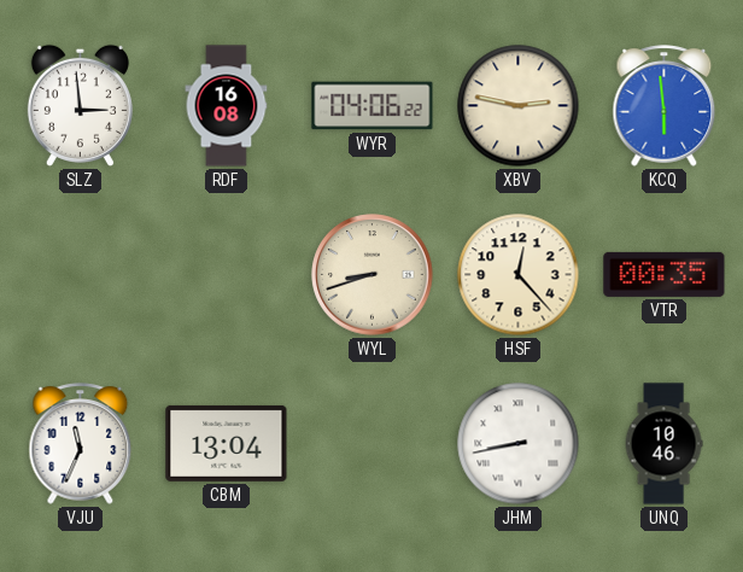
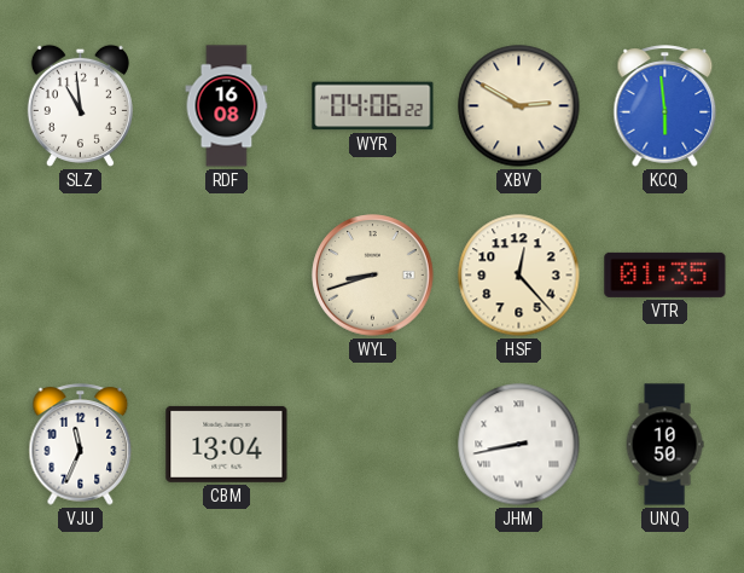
SLZ: 2:59 -> 10:59
XBV: 2:47 -> 2:50
VTR: 00:35 -> 01:35
UNQ: 10:46 -> 10:50
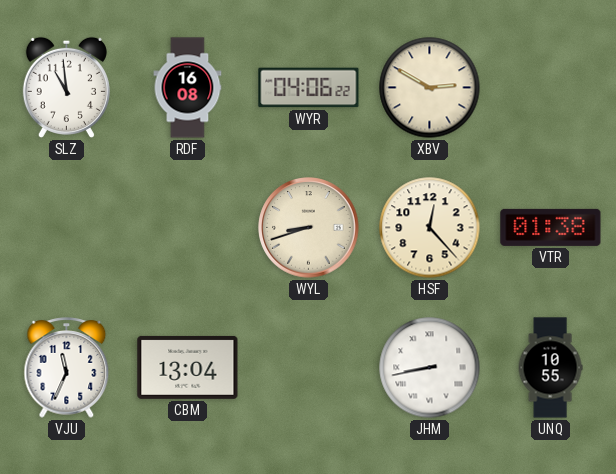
KCQ: 5:59 -> none
VTR: 01:35 -> 01:38
UNQ: 10:50 -> 10:55
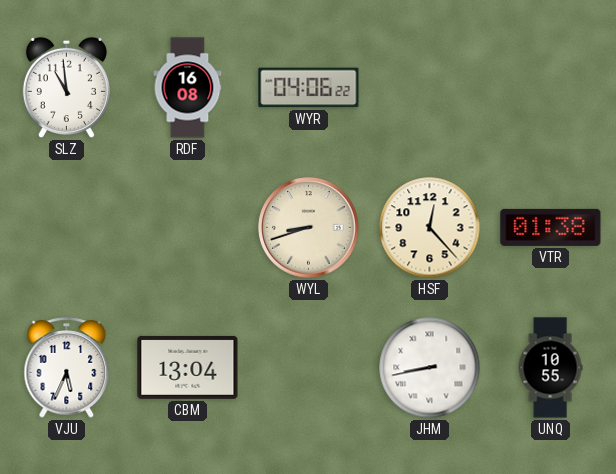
XBV: 2:50 -> none
VJU: 11:34 -> 5:34
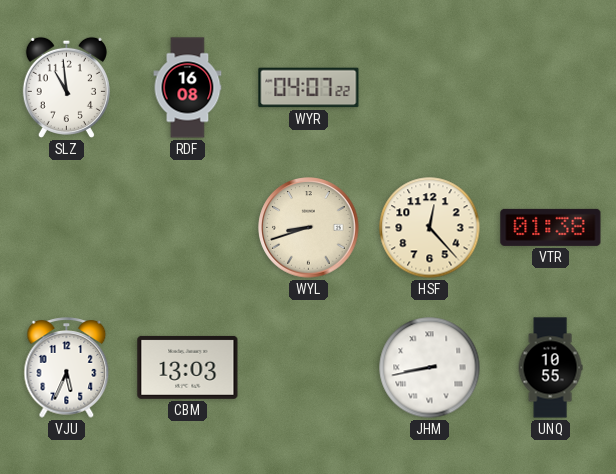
WYR: 04:06 -> 04:07
CBM: 13:04 -> 13:03
